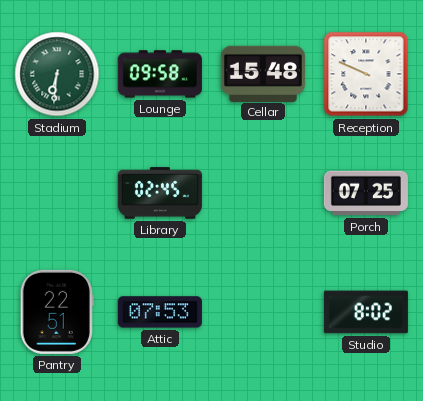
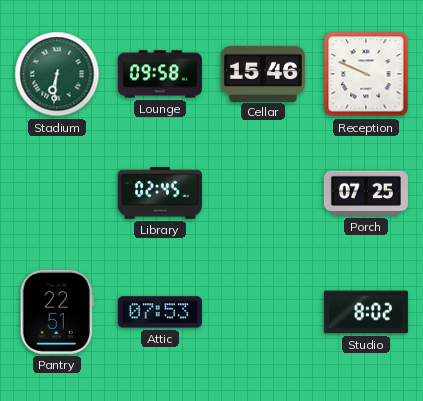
Cellar: 15:48 -> 15:46
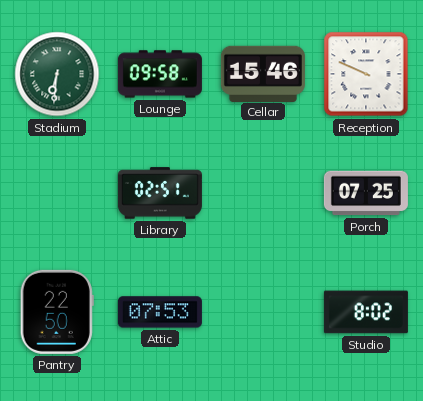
Library: 02:45 -> 02:51
Pantry: 22:51 -> 22:50
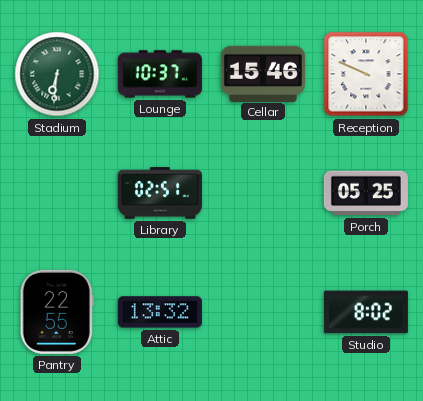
Lounge: 09:58 -> 10:37
Porch: 07:25 -> 05:25
Pantry: 22:50 -> 22:55
Attic: 07:53 -> 13:32
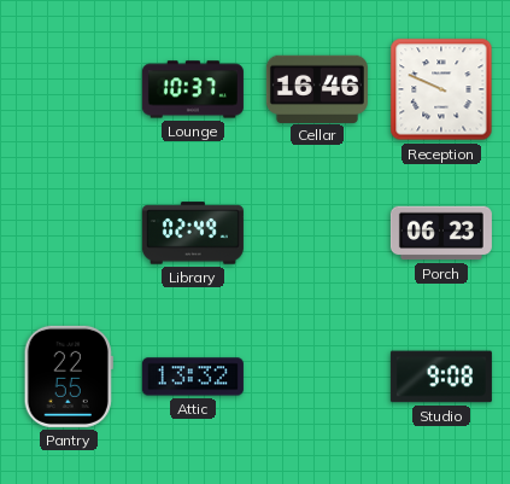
Stadium: 6:31 -> none
Cellar: 15:46 -> 16:46
Library: 02:51 -> 02:49
Porch: 05:25 -> 06:23
Studio: 8:02 -> 9:08
